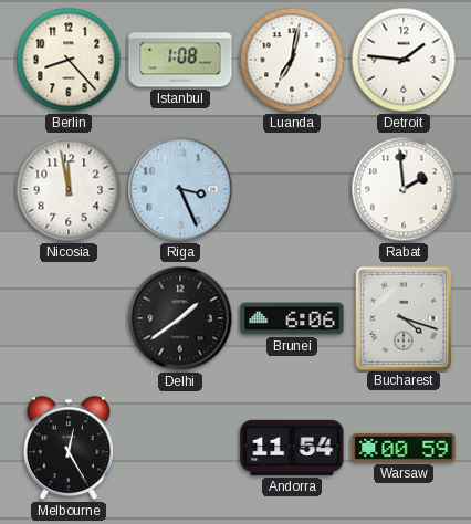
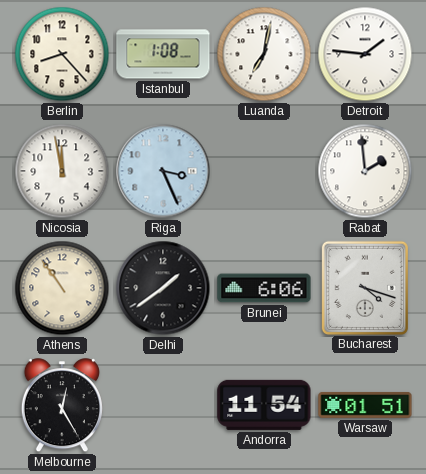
Athens: none -> 10:54
Warsaw: 00:59 -> 01:51
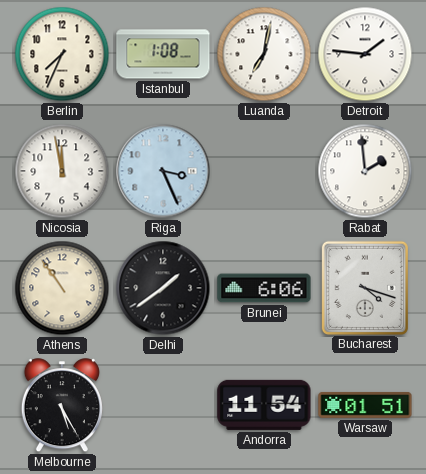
Berlin: 8:23 -> 7:34
Melbourne: 12:25 -> 5:25
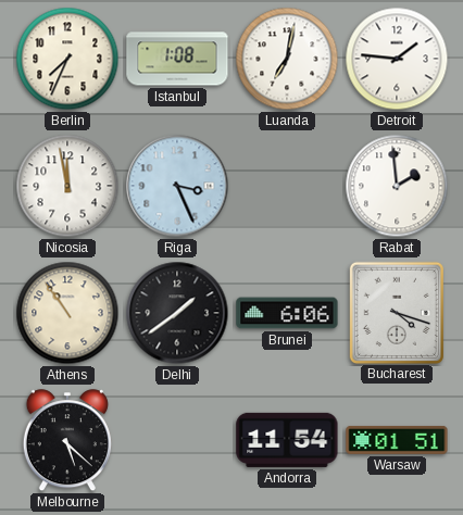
Melbourne: 5:25 -> 5:22
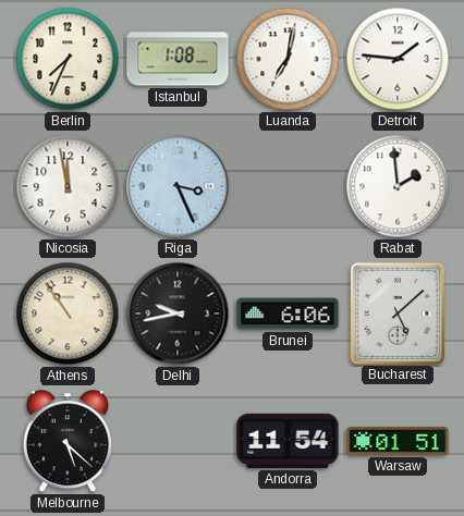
Delhi: 1:39 -> 9:43
Bucharest: 4:18 -> 5:08
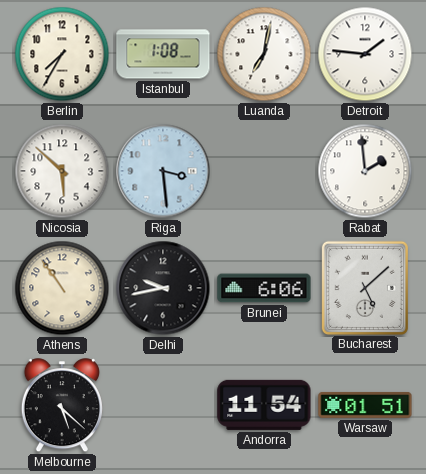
Berlin: 7:34 -> 7:35
Nicosia: 11:58 -> 5:52
Riga: 3:26 -> 3:29
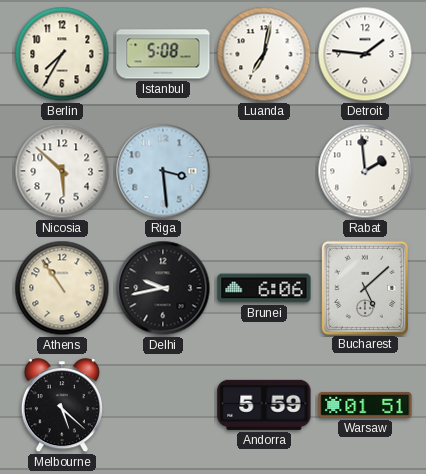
Istanbul: 1:08 -> 5:08
Andorra: 11:54 -> 5:59
